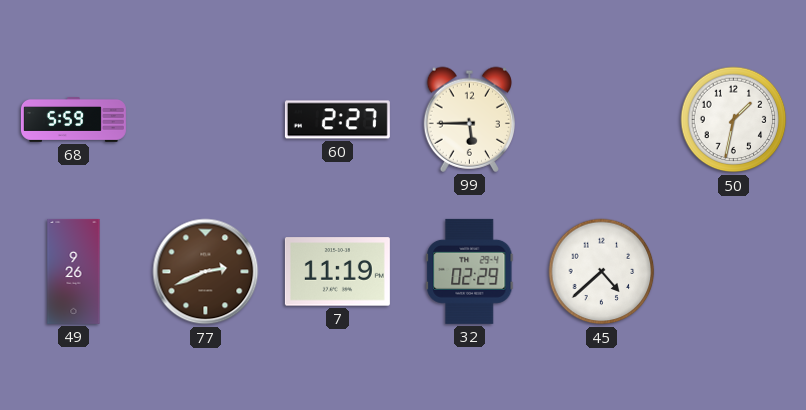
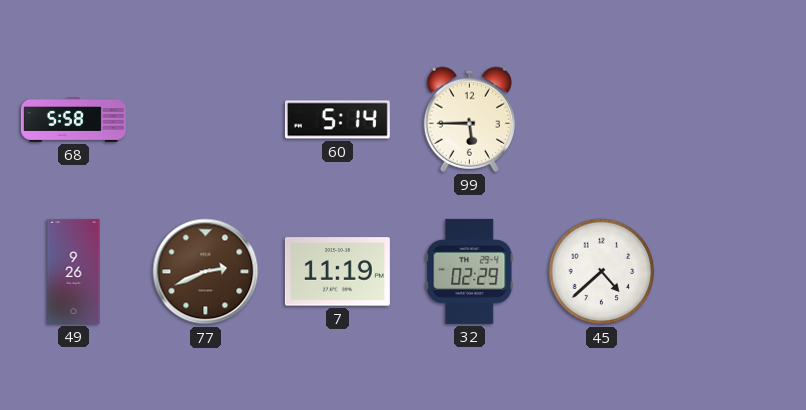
68: 5:59 -> 5:58
60: 2:27 -> 5:14
50: 1:32 -> none
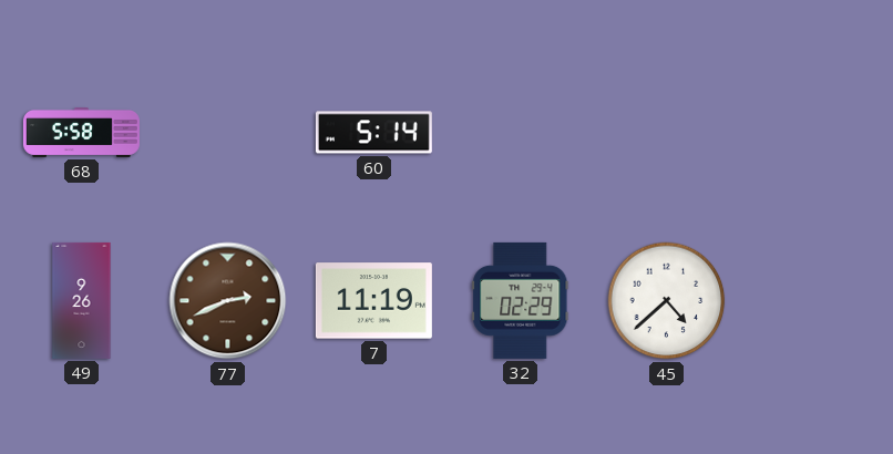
99: 5:45 -> none
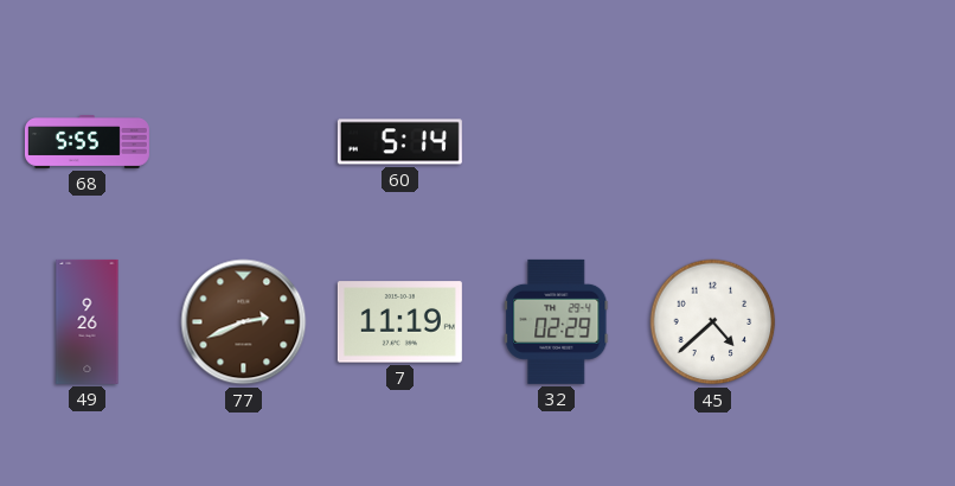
68: 5:58 -> 5:55
